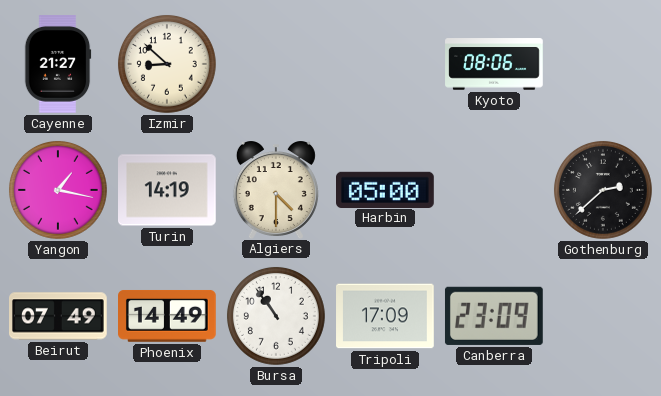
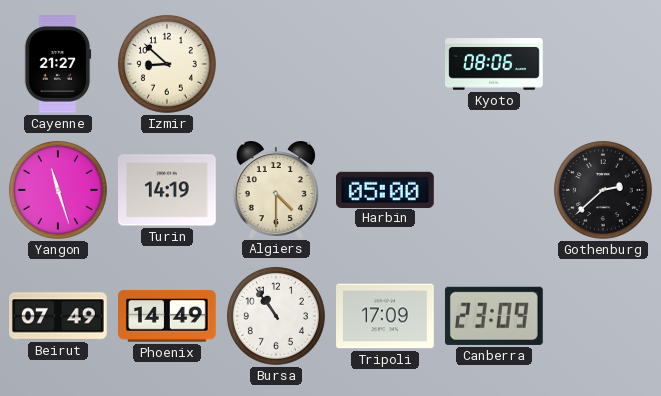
Yangon: 1:17 -> 11:27
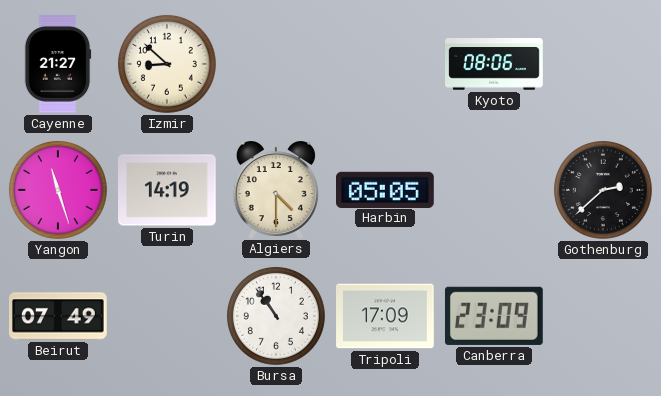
Harbin: 05:00 -> 05:05
Phoenix: 14:49 -> none
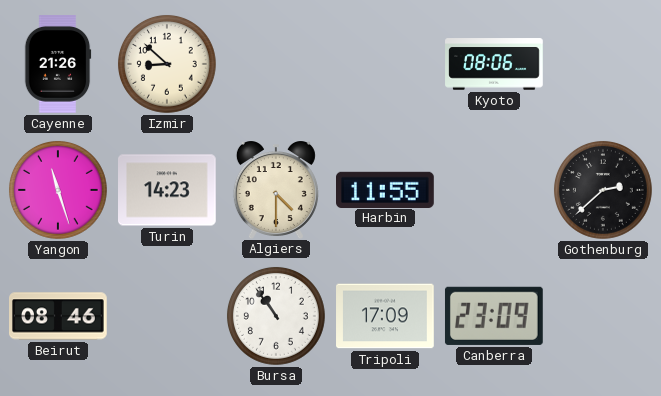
Cayenne: 21:27 -> 21:26
Turin: 14:19 -> 14:23
Harbin: 05:05 -> 11:55
Beirut: 07:49 -> 08:46
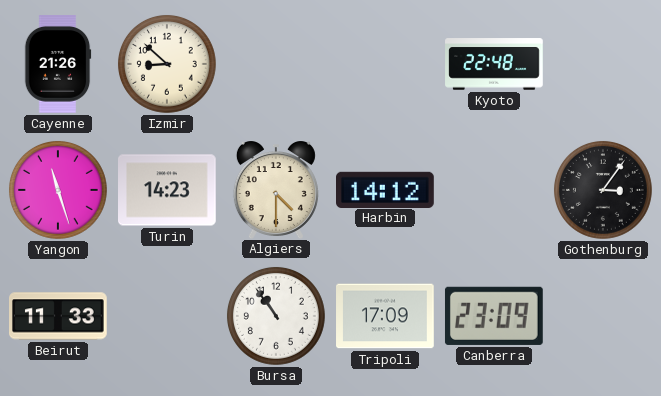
Kyoto: 08:06 -> 22:48
Harbin: 11:55 -> 14:12
Gothenburg: 2:38 -> 3:06
Beirut: 08:46 -> 11:33
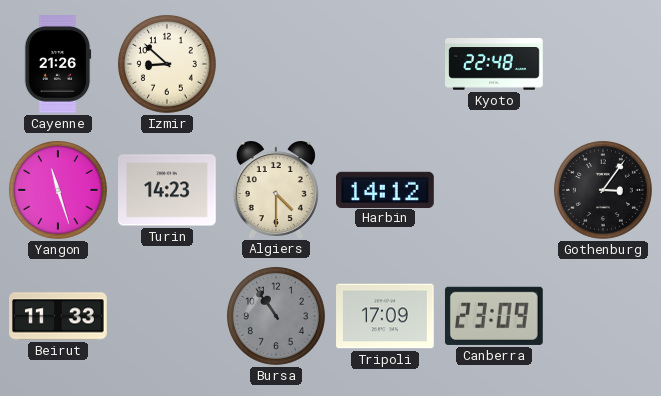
Bursa dial: white -> grey
